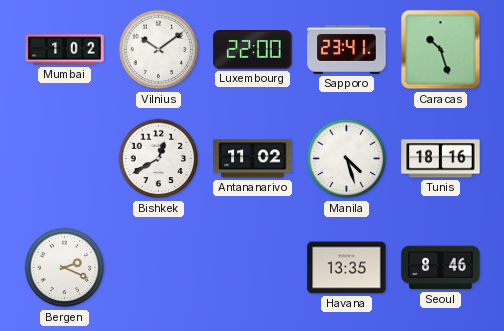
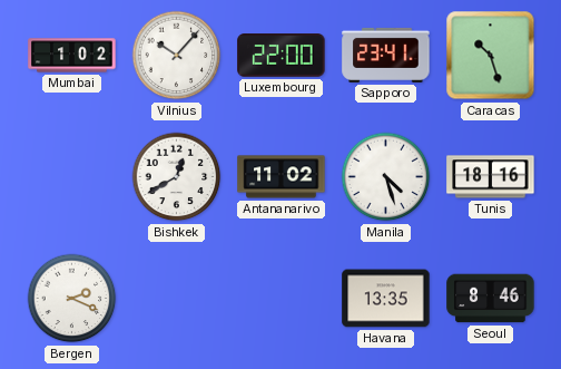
Vilnius: 10:09 -> 10:07
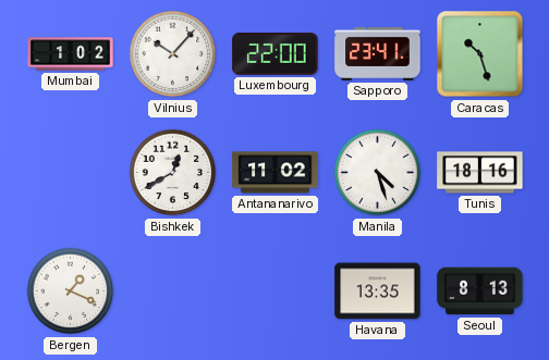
Bergen: 2:19 -> 1:19
Seoul: 8:46 -> 8:13
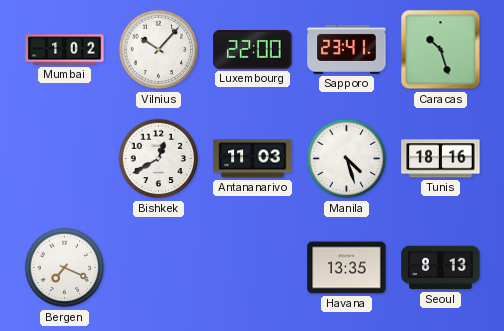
Antananarivo: 11:02 -> 11:03
Bergen: 1:19 -> 7:19
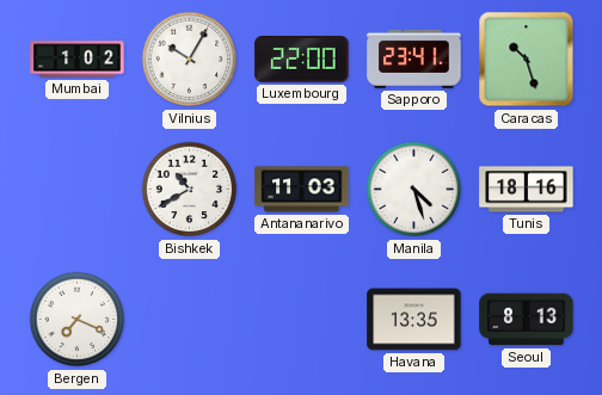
Vilnius: 10:07 -> 10:05
Bishkek: 12:40 -> 10:40
